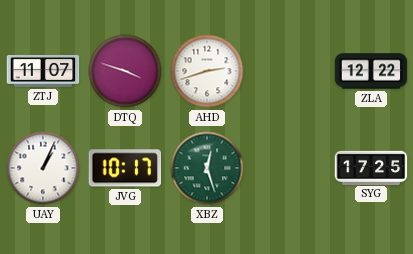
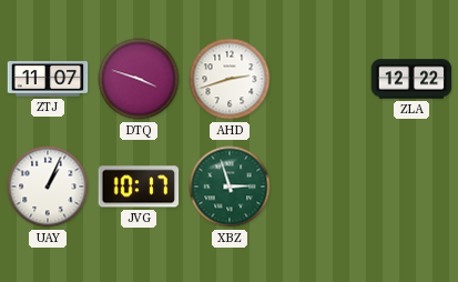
XBZ: 12:27 -> 2:57
SYG: 17:25 -> none
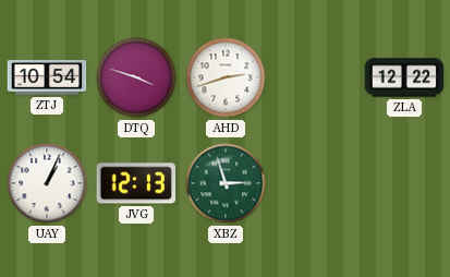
ZTJ: 11:07 -> 10:54
JVG: 10:17 -> 12:13
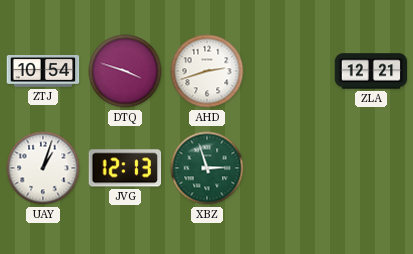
ZLA: 12:22 -> 12:21
UAY: 1:04 -> 1:03
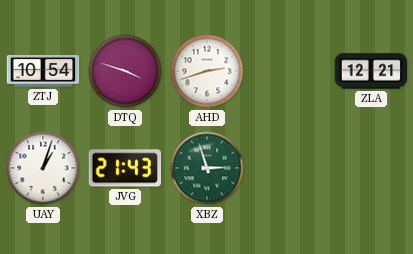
JVG: 12:13 -> 21:43
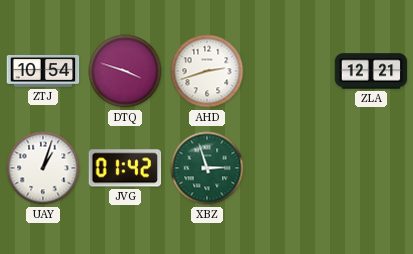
JVG: 21:43 -> 01:42
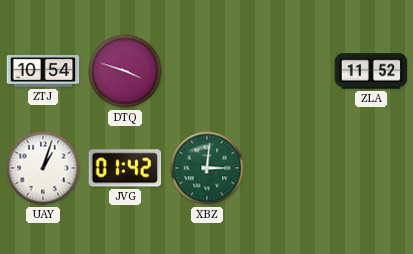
AHD: 2:42 -> none
ZLA: 12:21 -> 11:52
XBZ: 2:57 -> 3:01
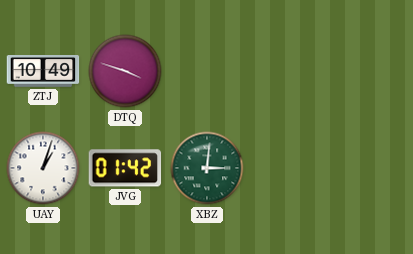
ZTJ: 10:54 -> 10:49
ZLA: 11:52 -> none
